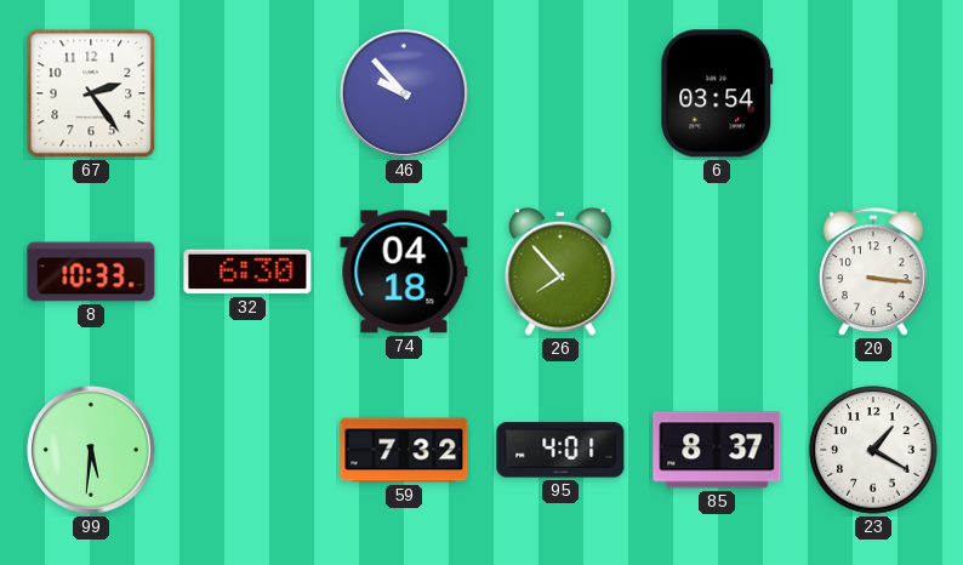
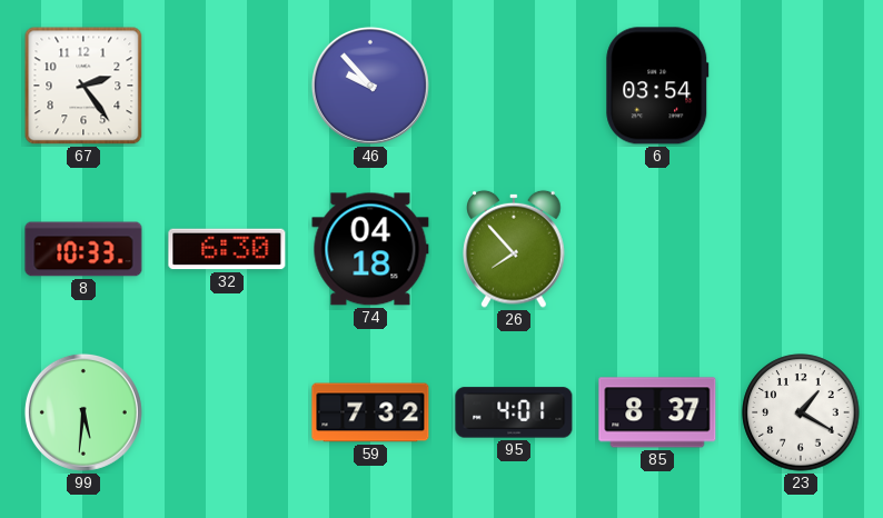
20: 3:16 -> none
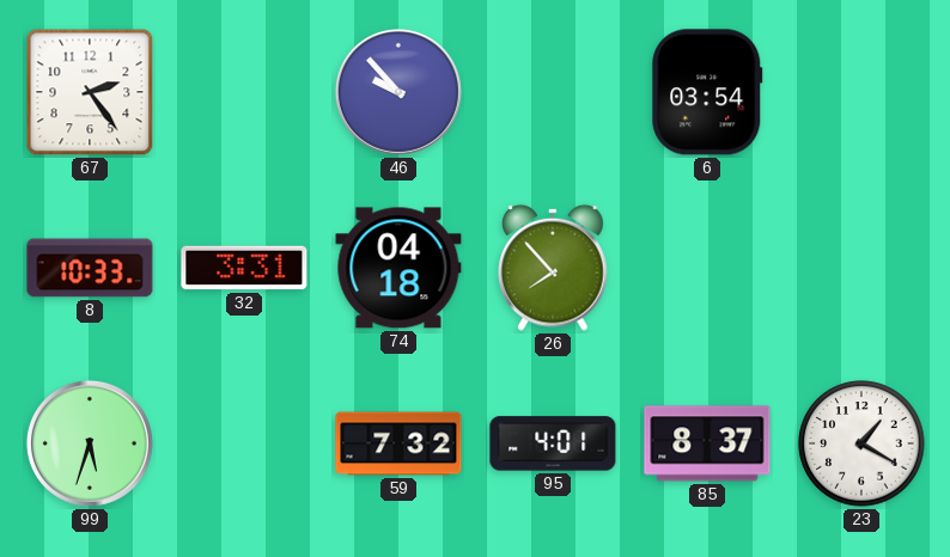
32: 6:30 -> 3:31
99: 5:31 -> 5:33
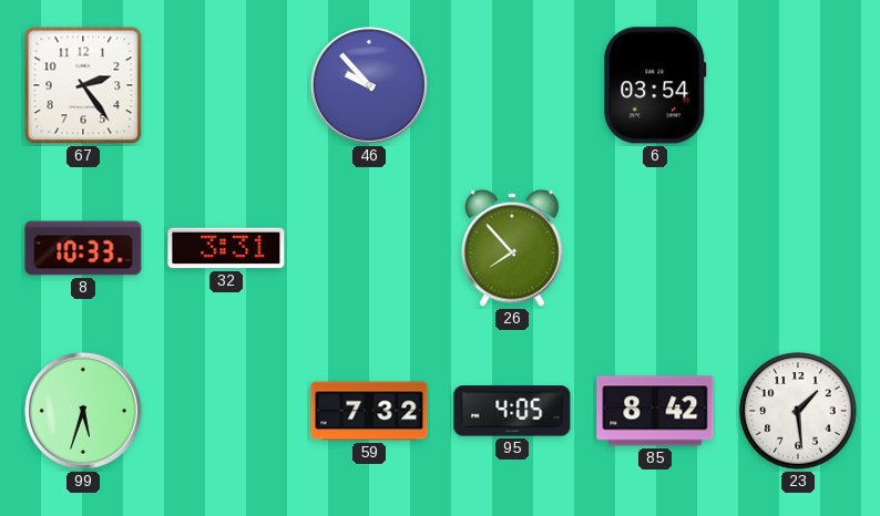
74: 04:18 -> none
95: 4:01 -> 4:05
85: 8:37 -> 8:42
23: 1:20 -> 1:29
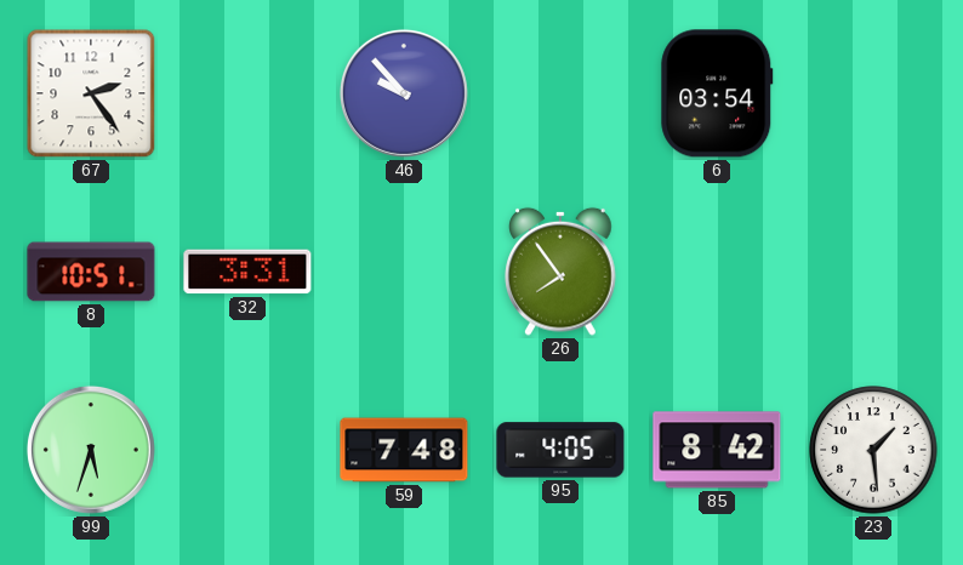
8: 10:33 -> 10:51
26: 7:53 -> 7:54
59: 7:32 -> 7:48
